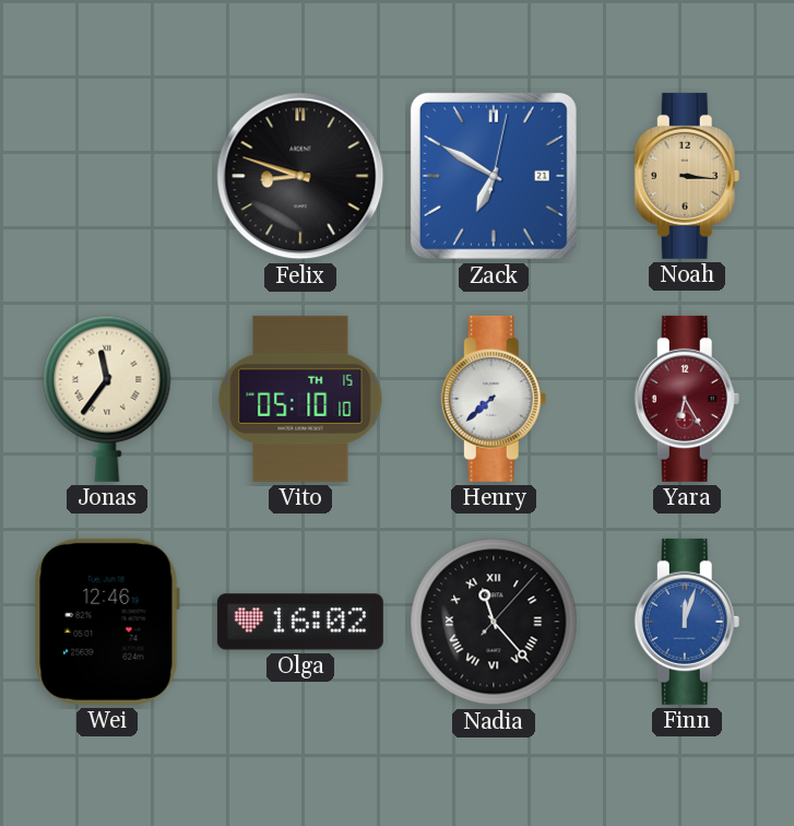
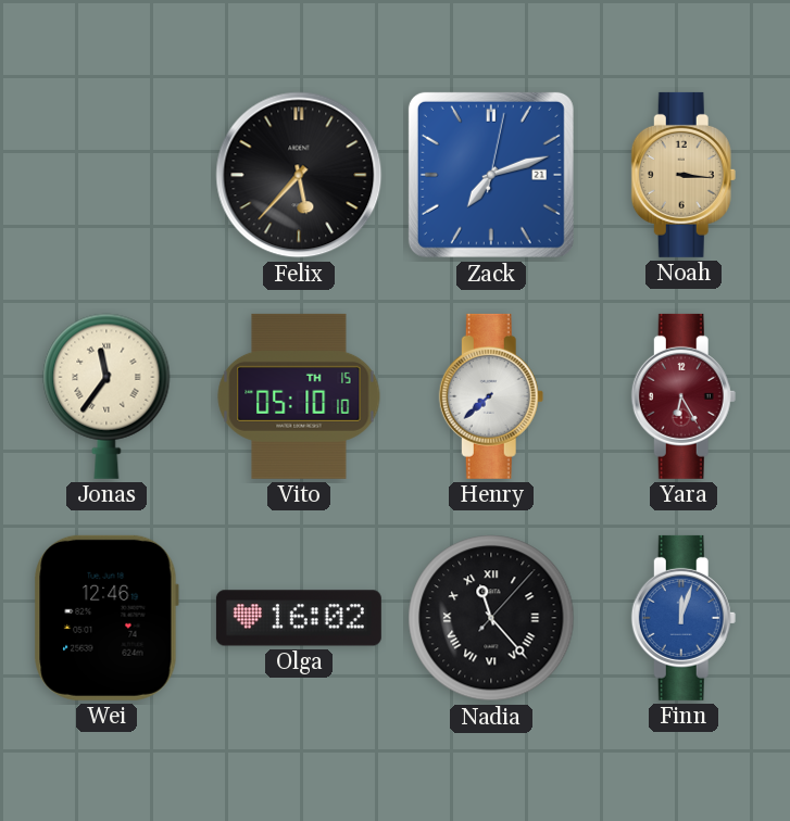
Felix: 8:48 -> 5:37
Zack: 6:50 -> 7:12
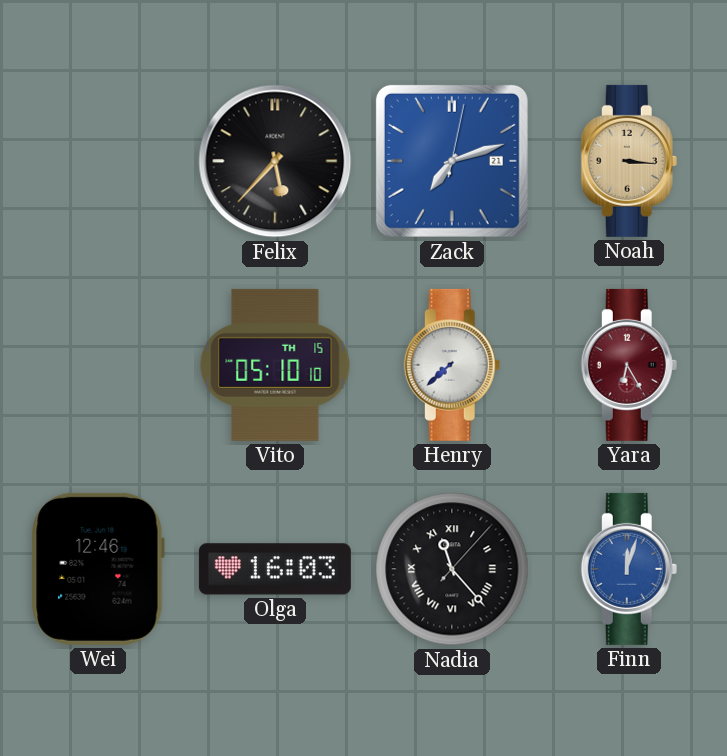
Jonas: 11:36 -> none
Olga: 16:02 -> 16:03
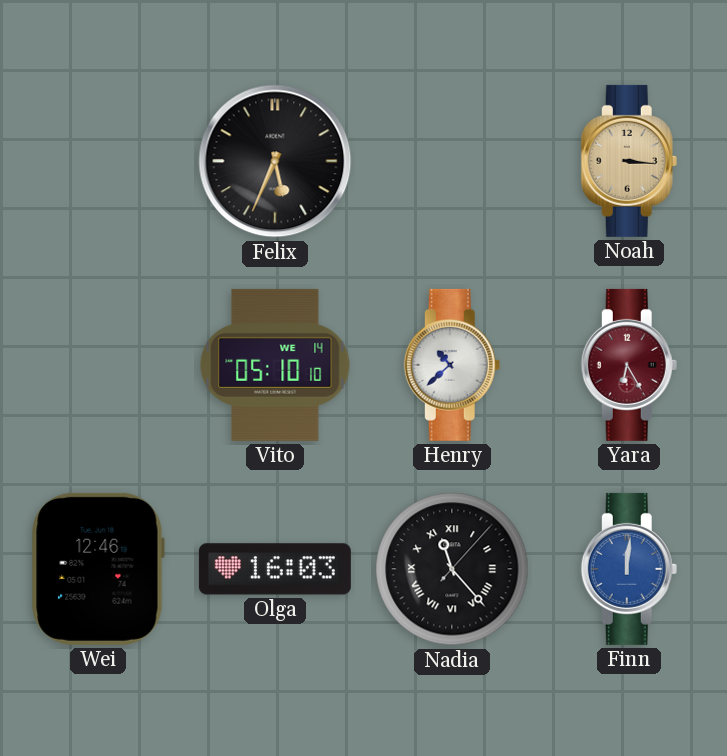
Felix: 5:37 -> 5:34
Zack: 7:12 -> none
Vito date: TH 15 -> WE 14
Henry: 7:38 -> 10:38
Finn: 12:03 -> 12:01
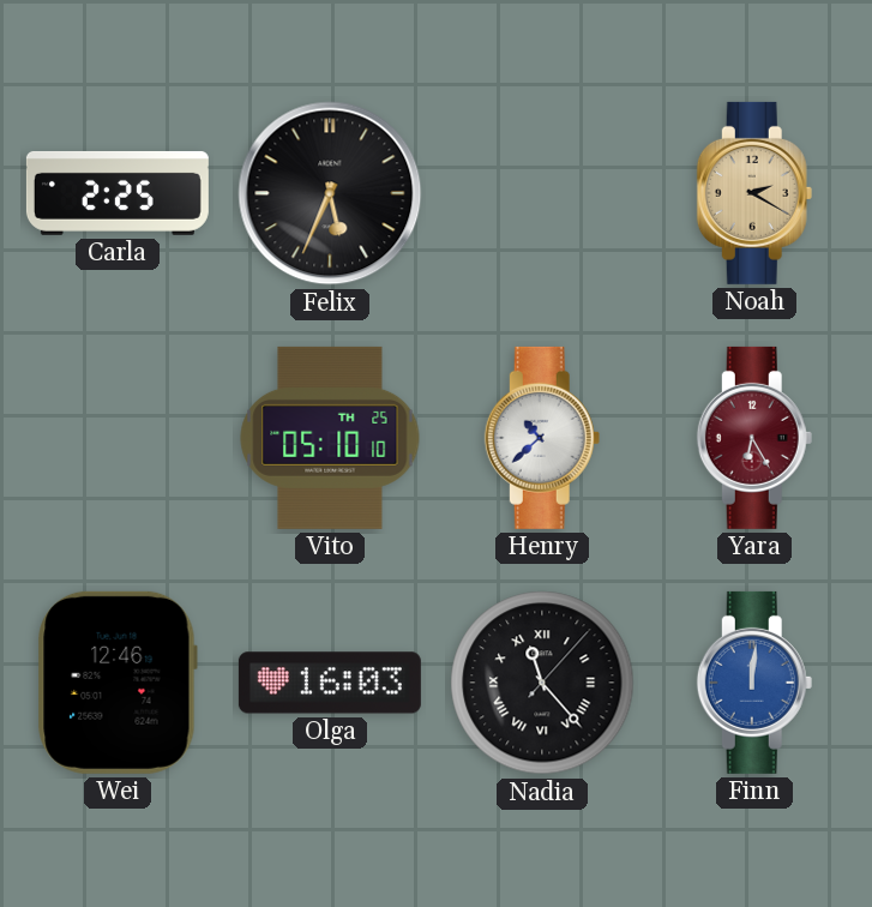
Carla: none -> 2:25
Noah: 3:16 -> 2:20
Vito date: WE 14 -> TH 25
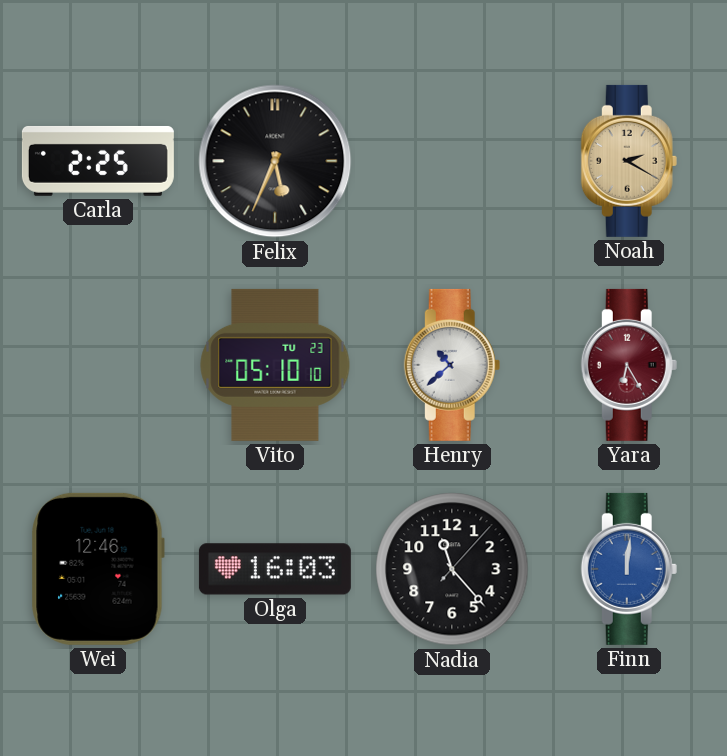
Vito date: TH 25 -> TU 23
Nadia numerals: Roman -> Arabic
